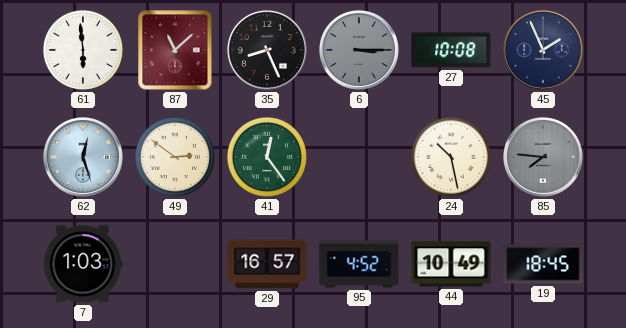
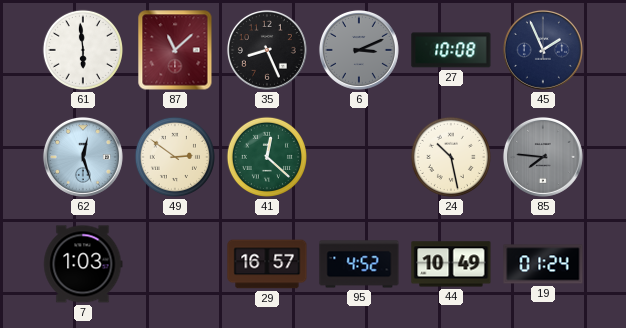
6: 3:15 -> 3:11
41: 12:24 -> 12:22
19: 18:45 -> 01:24
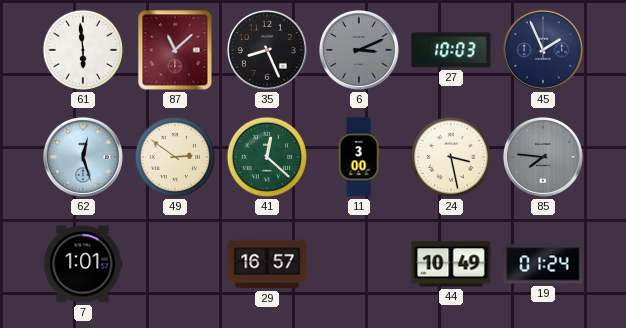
27: 10:08 -> 10:03
11: none -> 3:00
24: 10:28 -> 3:28
7: 1:03 -> 1:01
95: 4:52 -> none
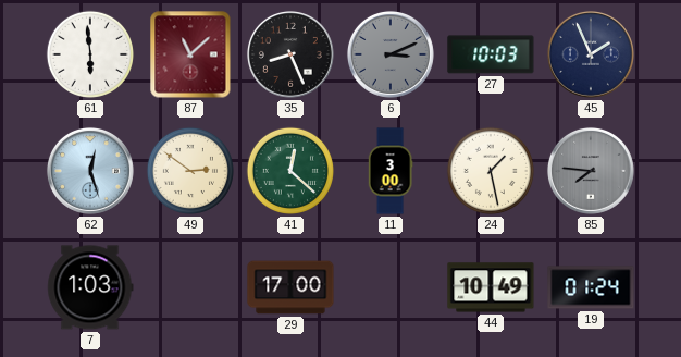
24: 3:28 -> 1:28
7: 1:01 -> 1:03
29: 16:57 -> 17:00
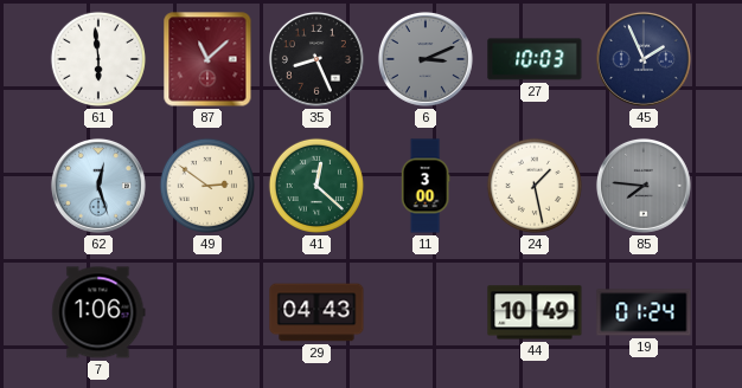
7: 1:03 -> 1:06
29: 17:00 -> 04:43
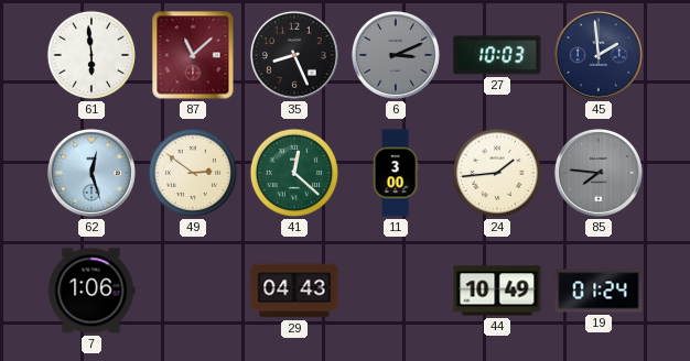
45: 1:56 -> 1:59
24: 1:28 -> 1:44
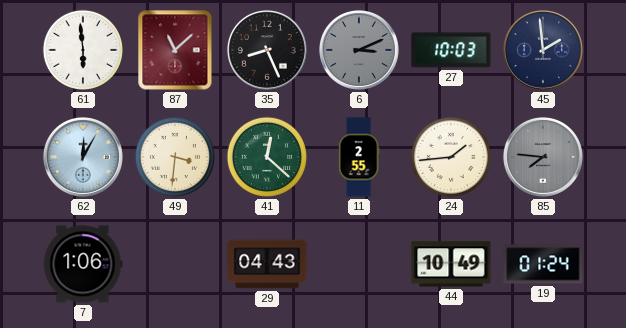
62: 12:27 -> 12:05
49: 2:51 -> 3:31
11: 3:00 -> 2:55
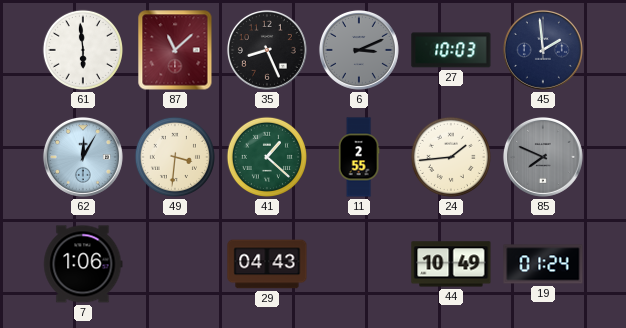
41: 12:22 -> 1:22
85: 7:46 -> 7:49
